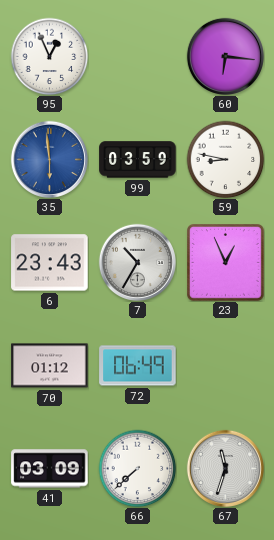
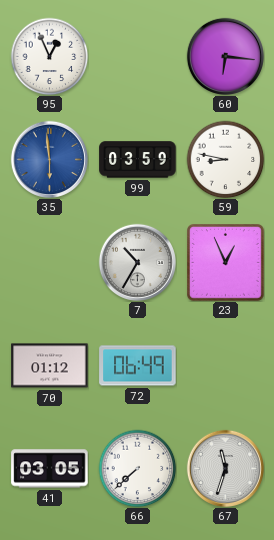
6: 23:43 -> none
41: 03:09 -> 03:05
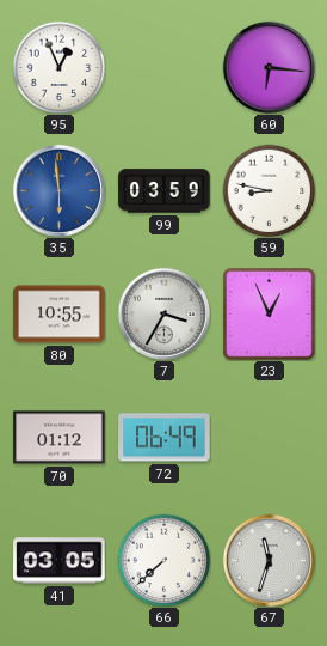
80: none -> 10:55
7: 10:35 -> 3:35
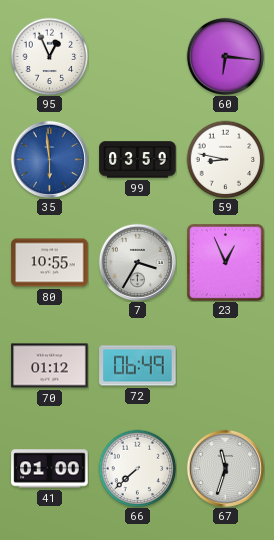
41: 03:05 -> 01:00
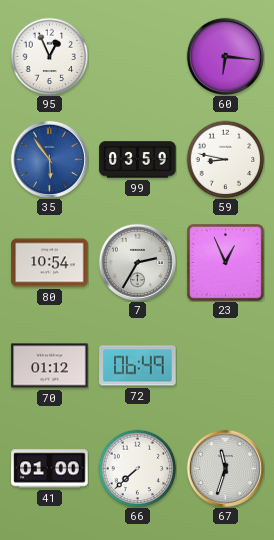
35: 5:59 -> 5:54
80: 10:55 -> 10:54
7: 3:35 -> 2:35
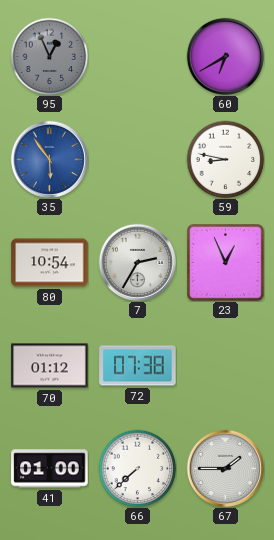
95 dial: white -> grey
60: 6:16 -> 6:40
99: 03:59 -> none
72: 06:49 -> 07:38
67: 11:33 -> 1:45
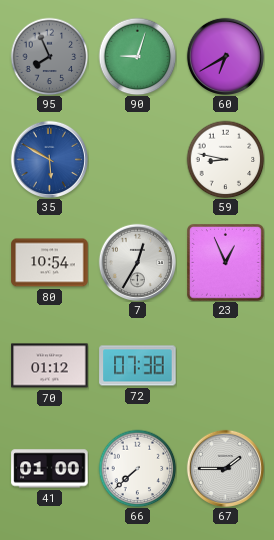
95: 12:56 -> 7:56
90: none -> 9:03
35: 5:54 -> 5:50
7: 2:35 -> 12:35
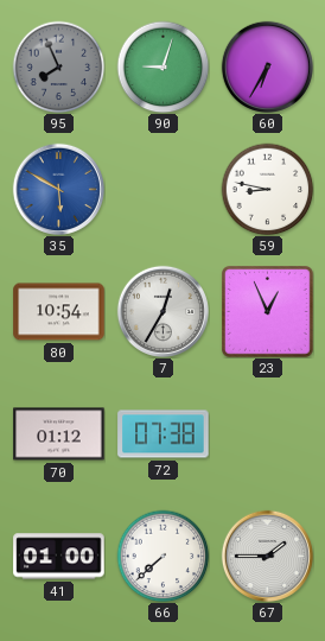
60: 6:40 -> 6:35
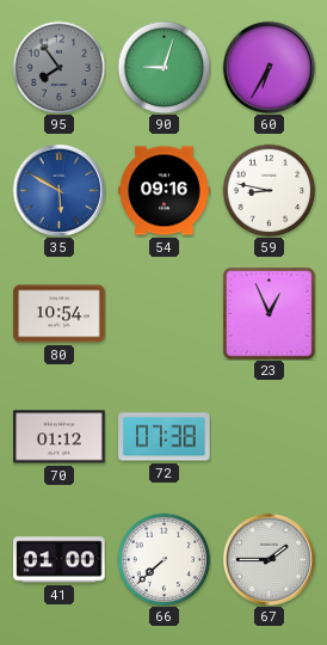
95: 7:56 -> 7:54
54: none -> 09:16
7: 12:35 -> none
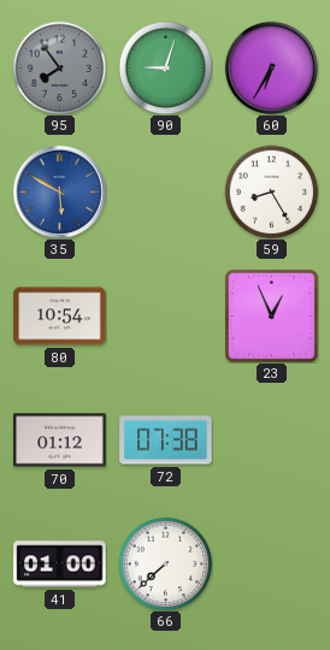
54: 09:16 -> none
59: 8:47 -> 8:25
67: 1:45 -> none
